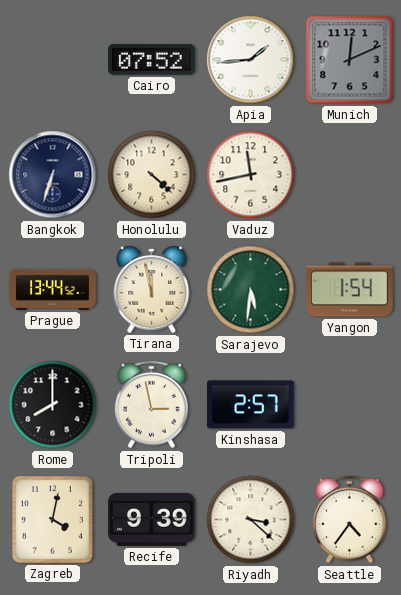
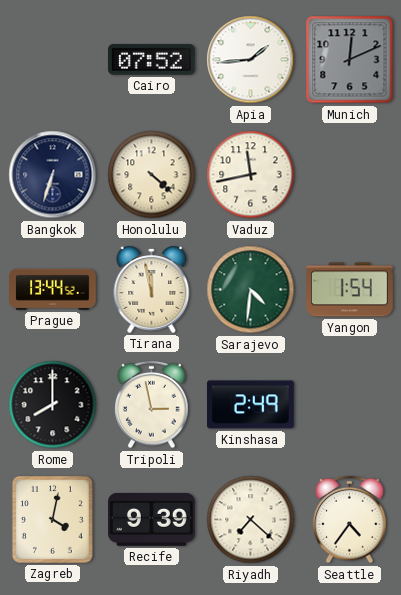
Sarajevo: 5:31 -> 4:31
Kinshasa: 2:57 -> 2:49
Riyadh: 3:22 -> 7:22
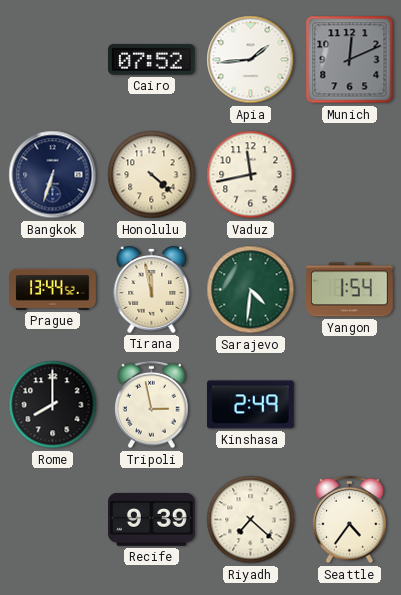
Zagreb: 4:02 -> none
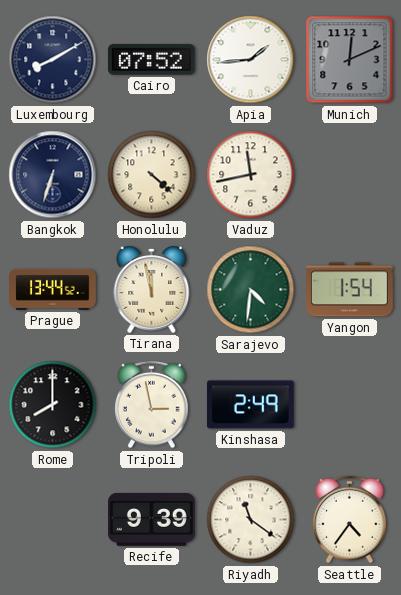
Luxembourg: none -> 8:10
Riyadh: 7:22 -> 11:21
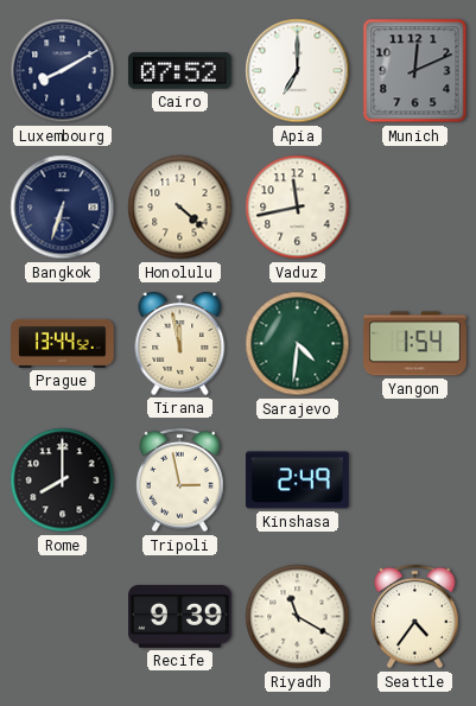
Apia: 1:44 -> 7:00
Riyadh: 11:21 -> 11:20
